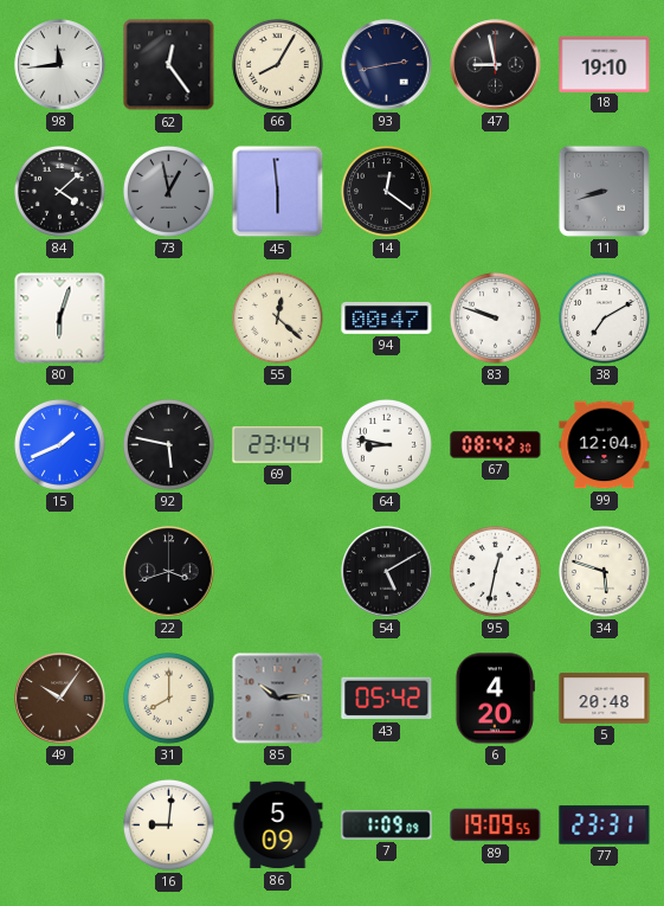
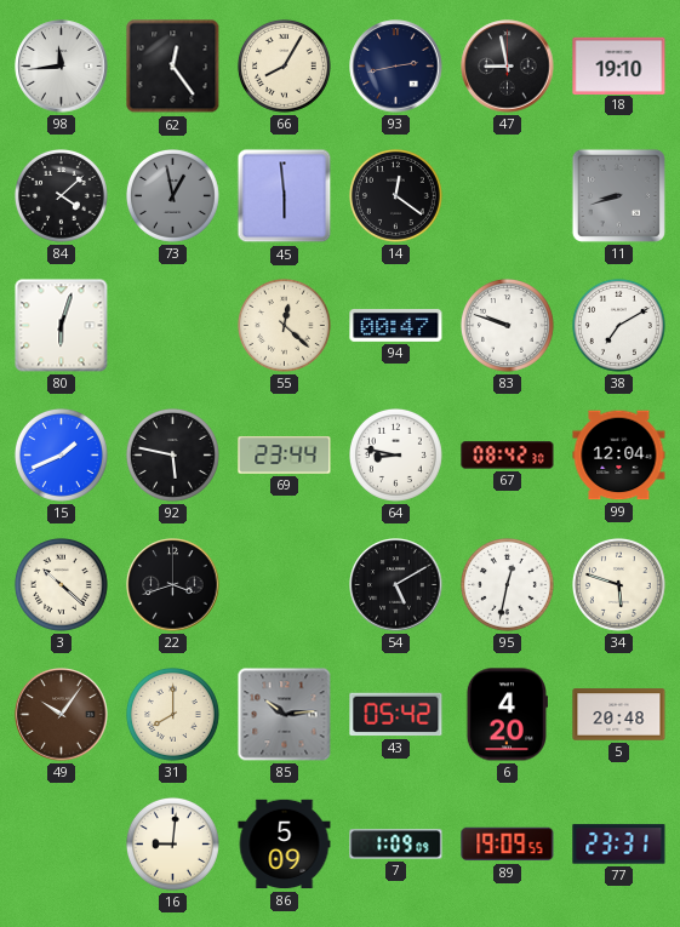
3: none -> 10:22
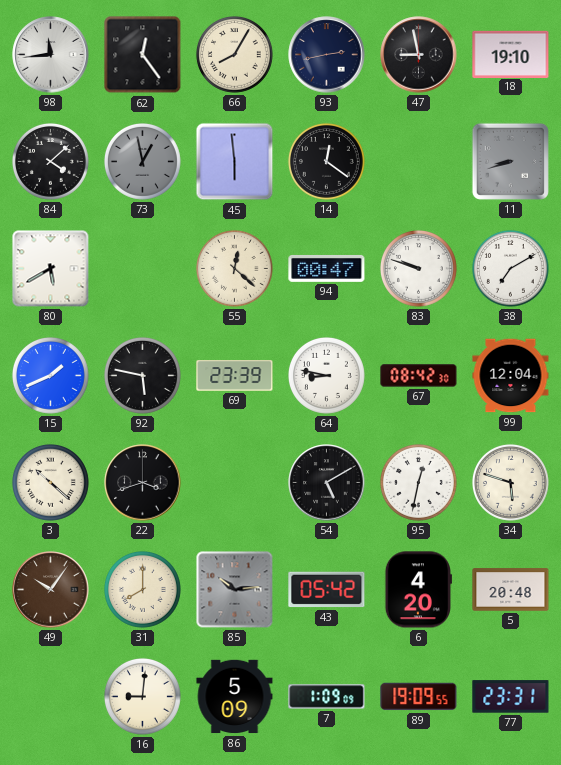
80: 6:03 -> 5:40
69: 23:44 -> 23:39
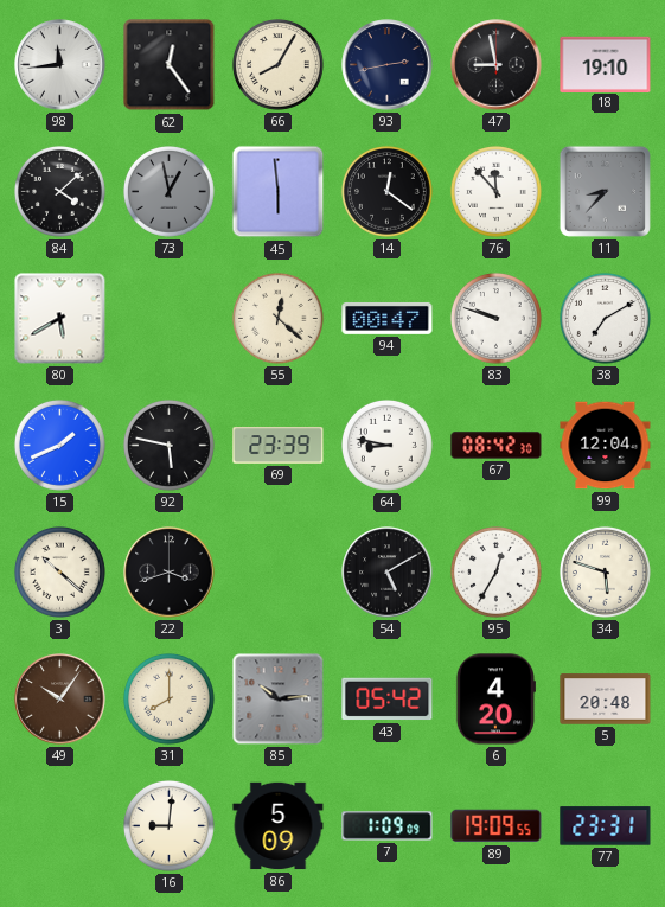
76: none -> 11:53
11: 8:42 -> 8:37
95: 12:32 -> 12:35
